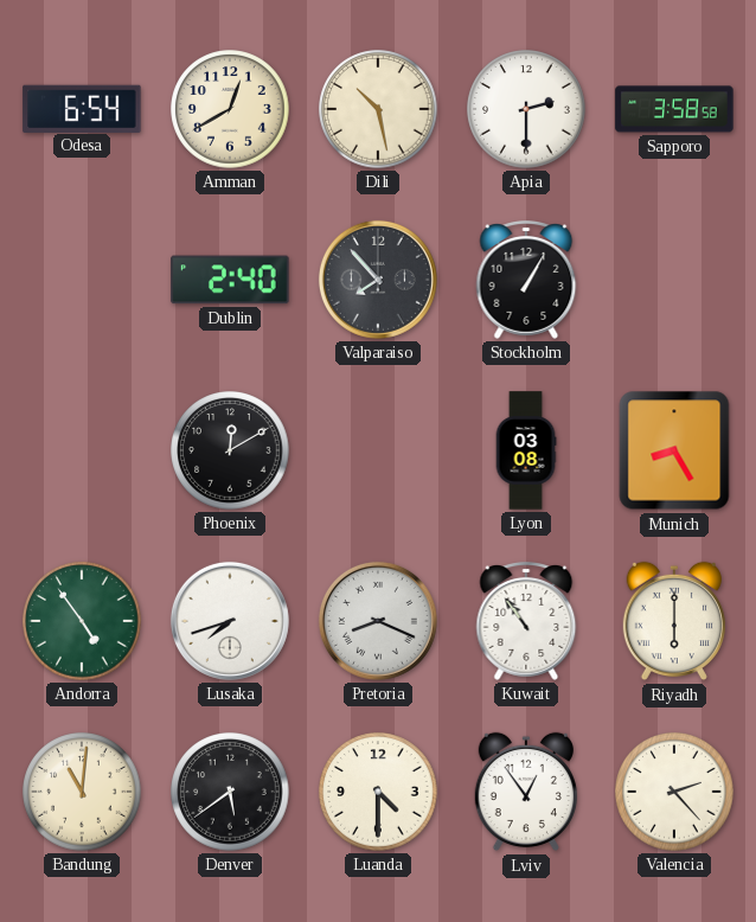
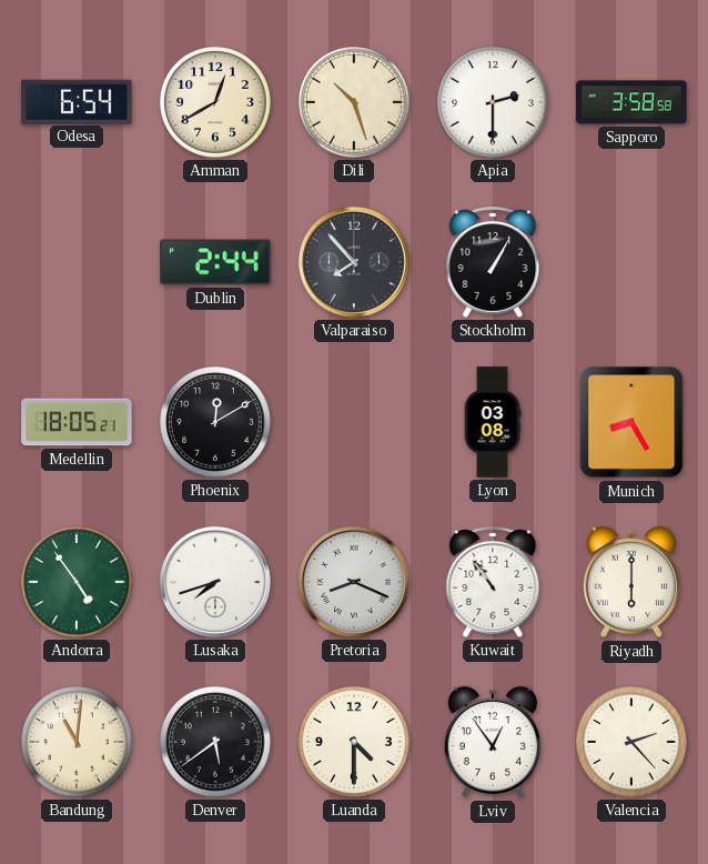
Dili: 10:28 -> 10:27
Dublin: 2:40 -> 2:44
Medellin: none -> 18:05
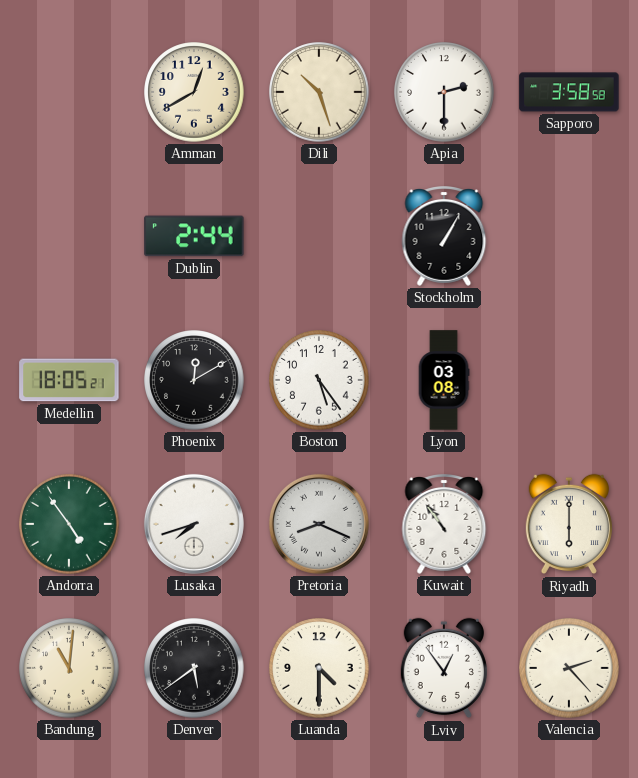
Odesa: 6:54 -> none
Valparaiso: 7:53 -> none
Boston: none -> 5:24
Munich: 8:25 -> none
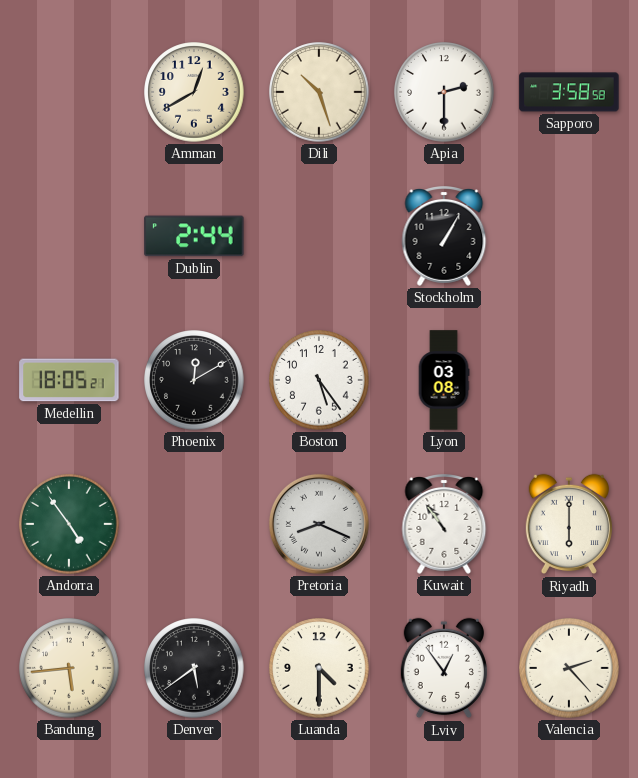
Lusaka: 7:42 -> none
Bandung: 11:01 -> 5:44
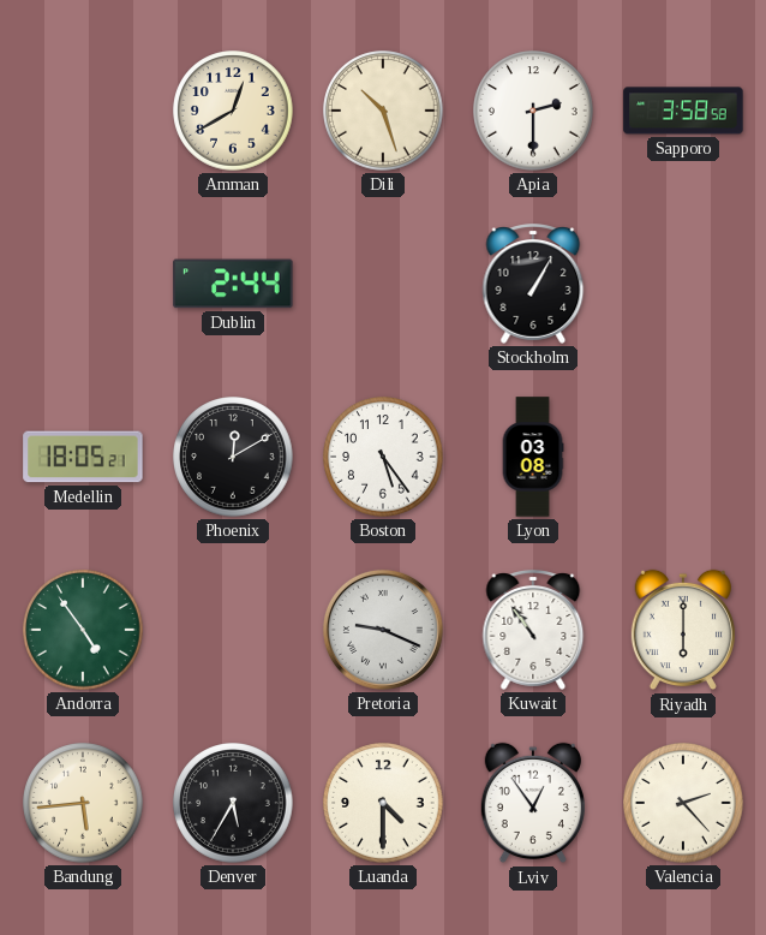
Pretoria: 8:19 -> 9:19
Denver: 5:39 -> 5:35
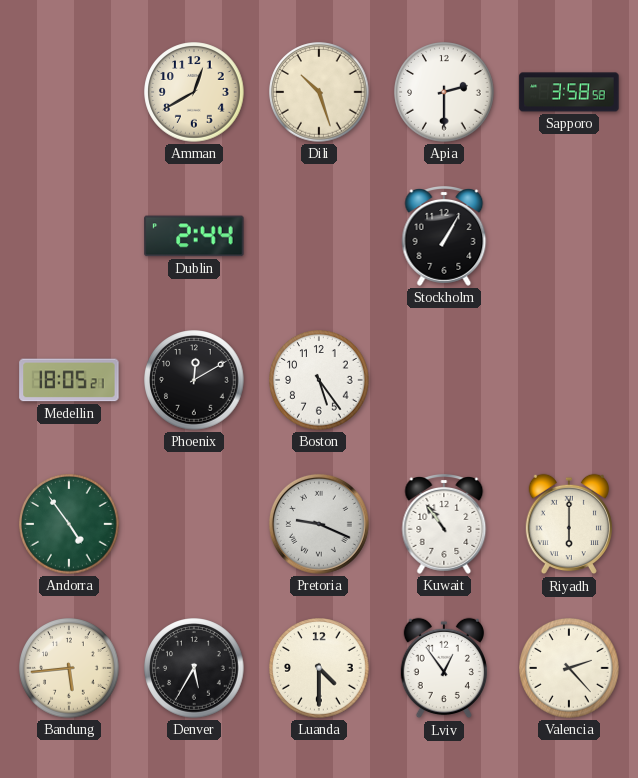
Lyon: 03:08 -> none
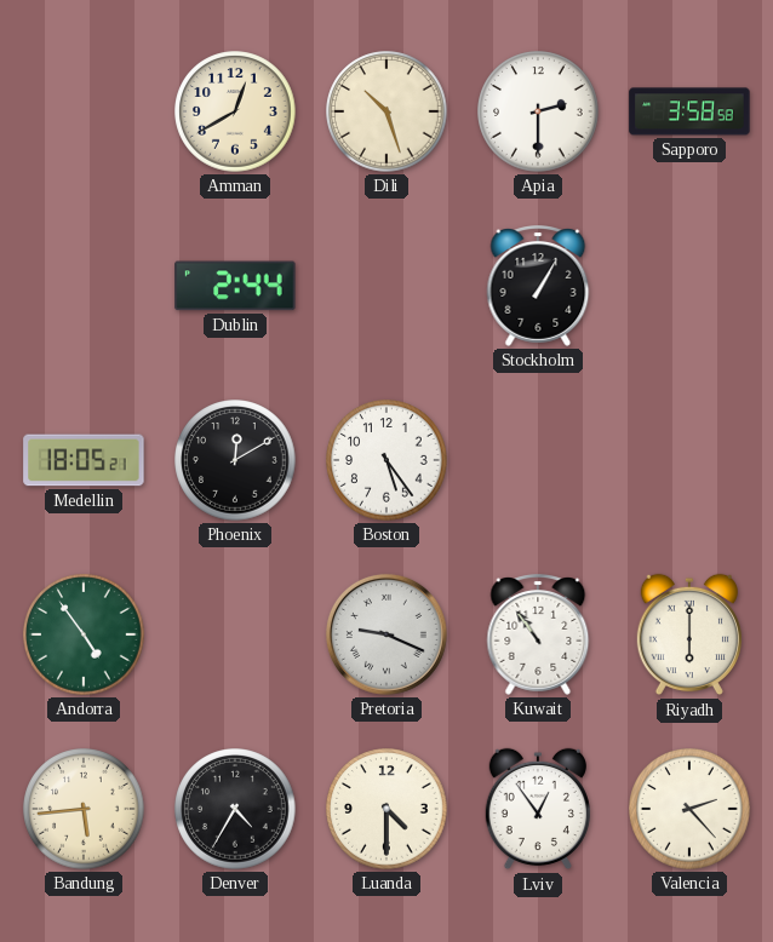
Denver: 5:35 -> 4:35
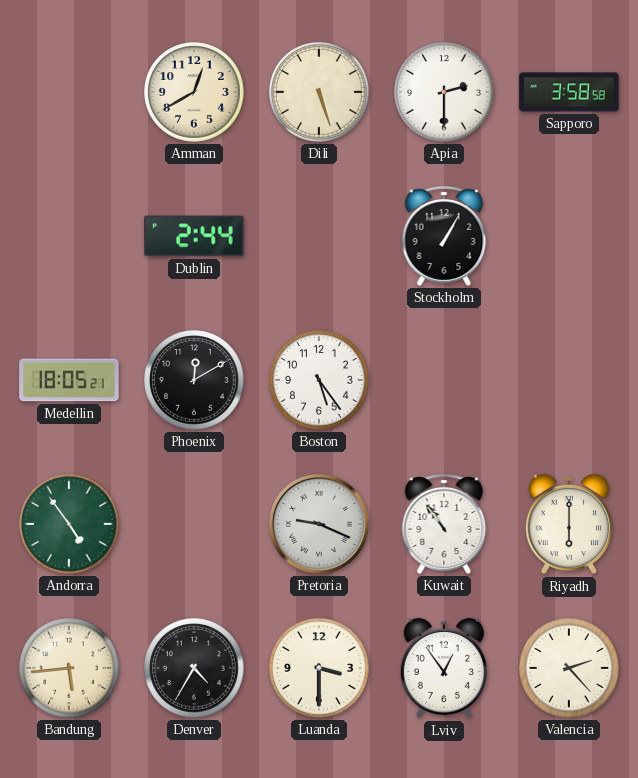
Dili: 10:27 -> 5:27
Luanda: 4:30 -> 3:30
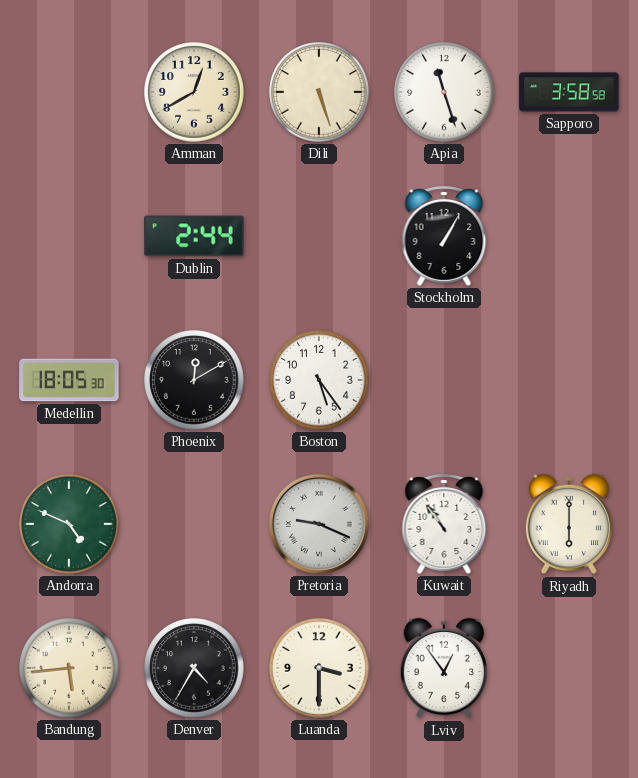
Apia: 2:30 -> 11:27
Medellin: 18:05:21 -> 18:05:30
Andorra: 4:54 -> 4:49
Valencia: 2:23 -> none
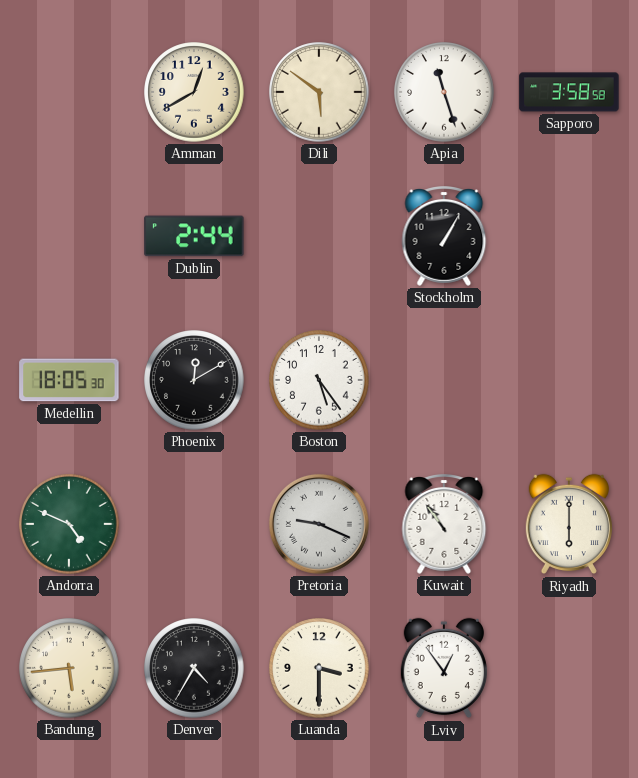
Dili: 5:27 -> 5:51
